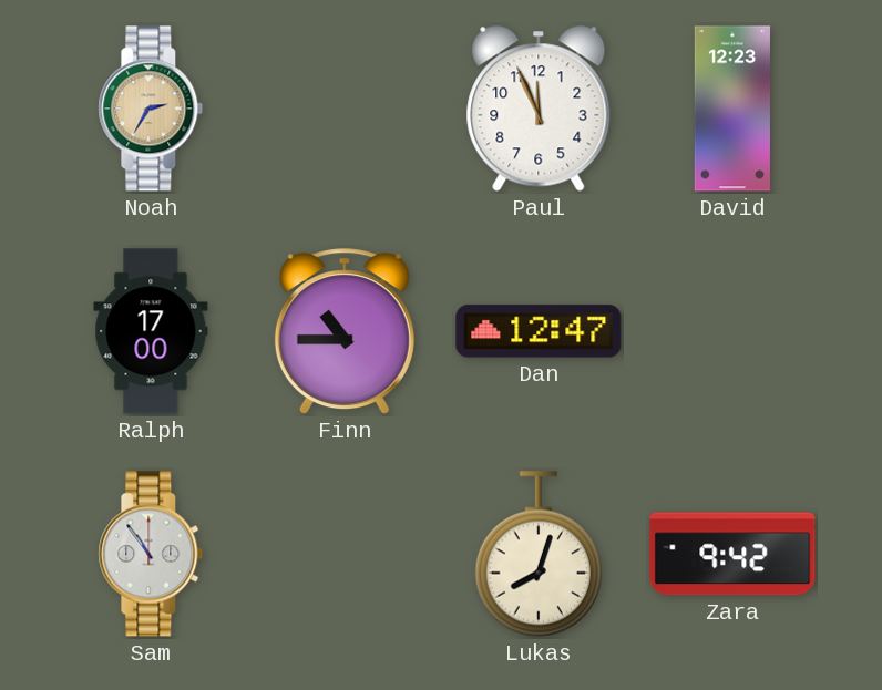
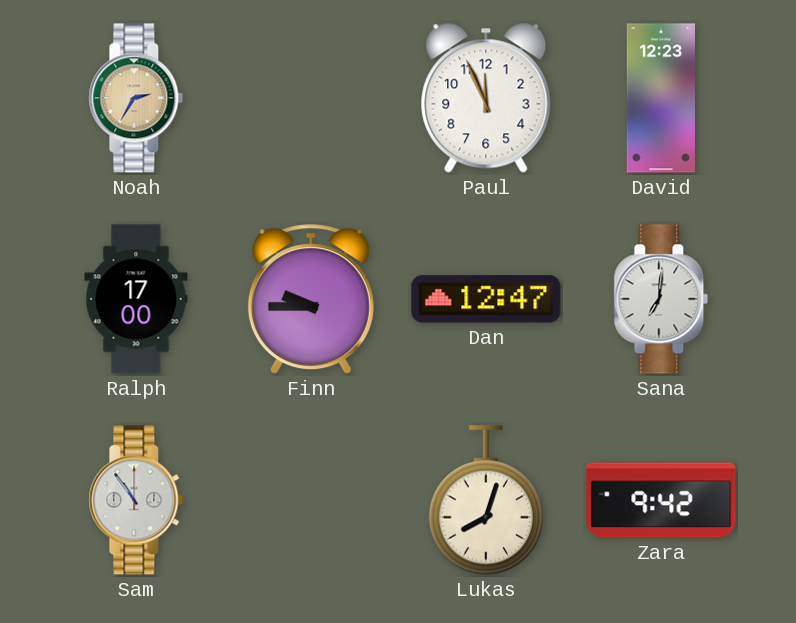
Finn: 10:45 -> 9:45
Sana: none -> 7:01
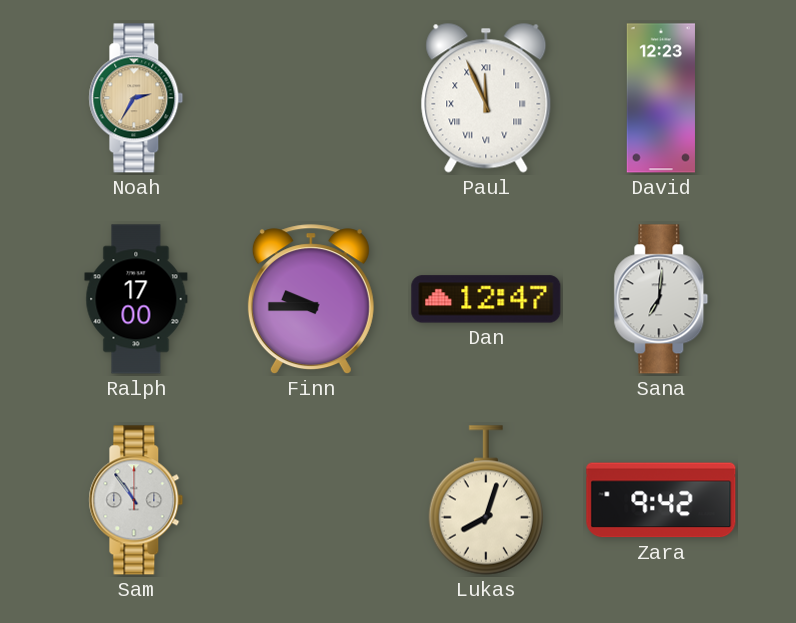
Paul numerals: Arabic -> Roman
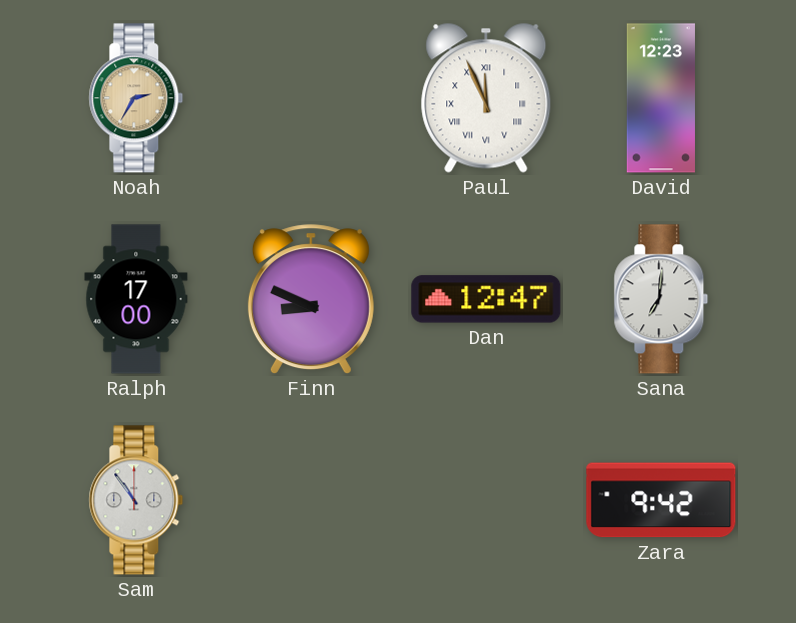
Finn: 9:45 -> 8:49
Lukas: 8:03 -> none
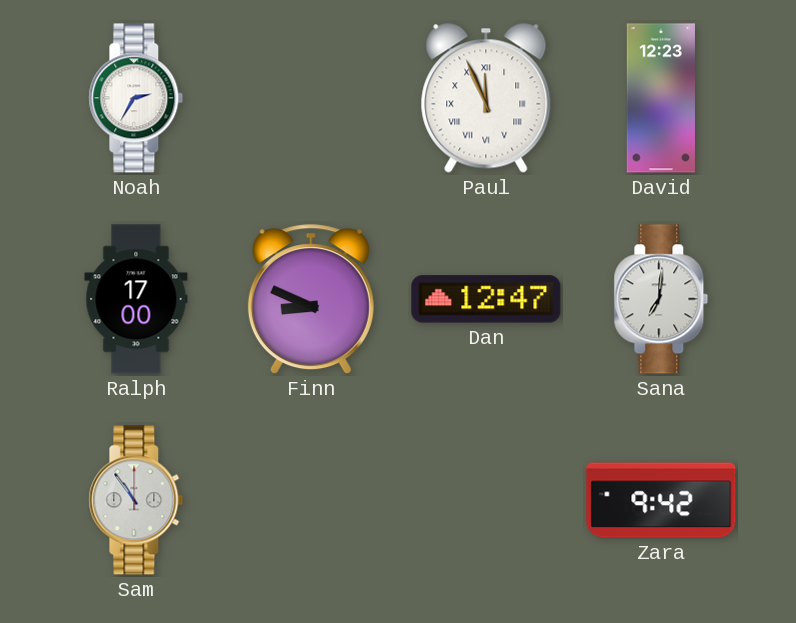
Noah dial: champagne -> white
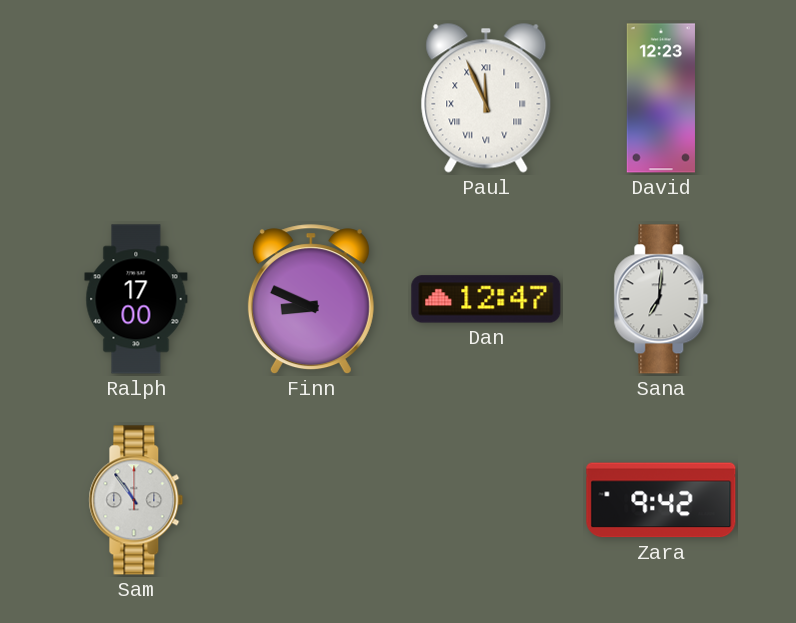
Noah: 2:35 -> none
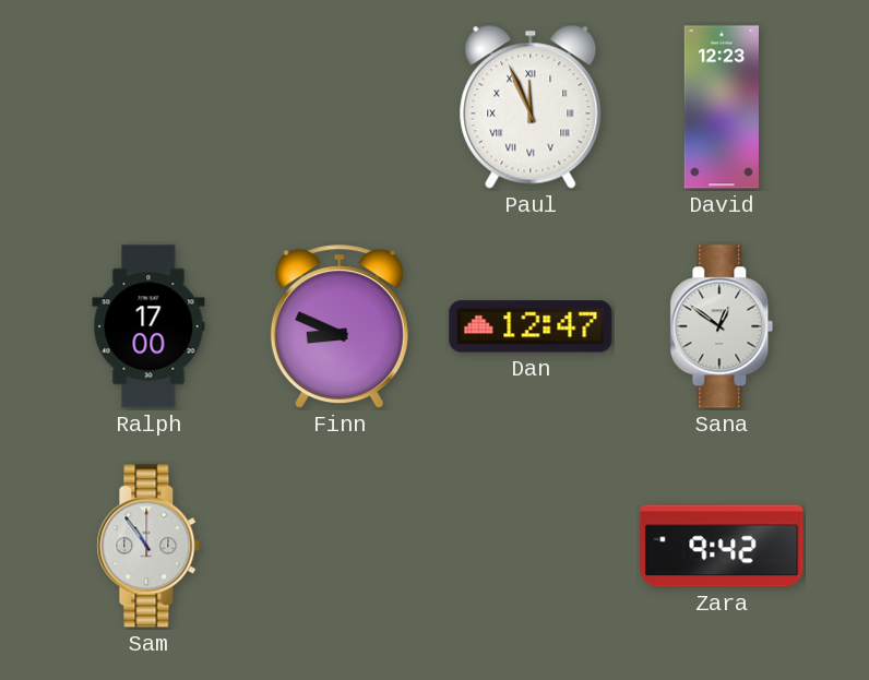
Sana: 7:01 -> 12:51
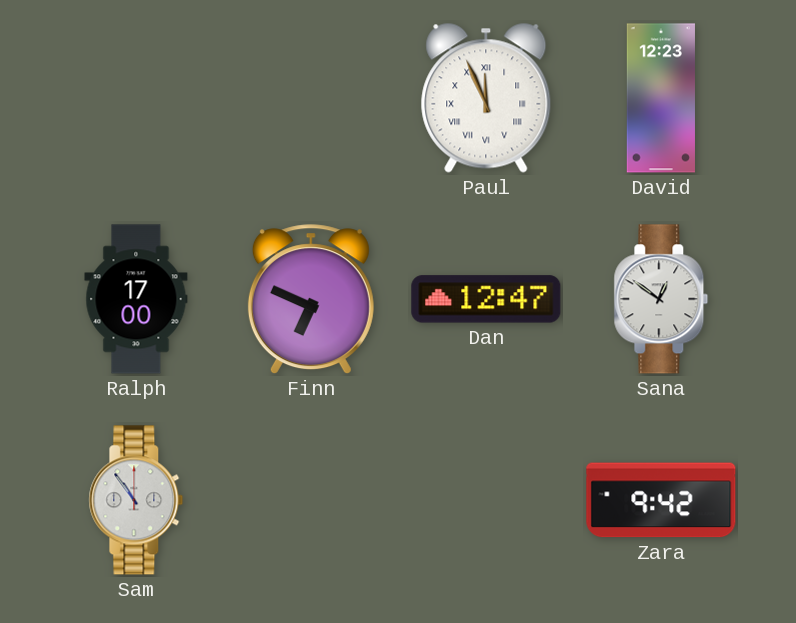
Finn: 8:49 -> 6:49
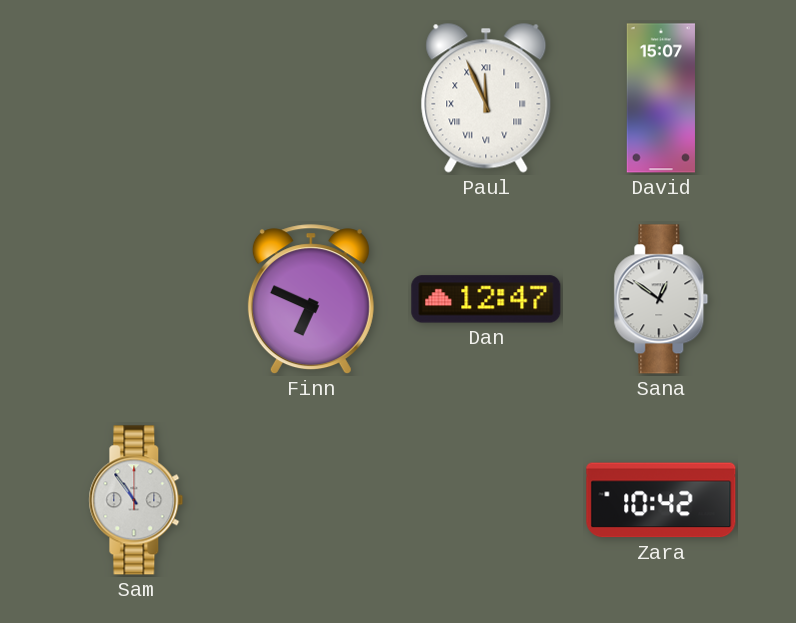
David: 12:23 -> 15:07
Ralph: 17:00 -> none
Zara: 9:42 -> 10:42
